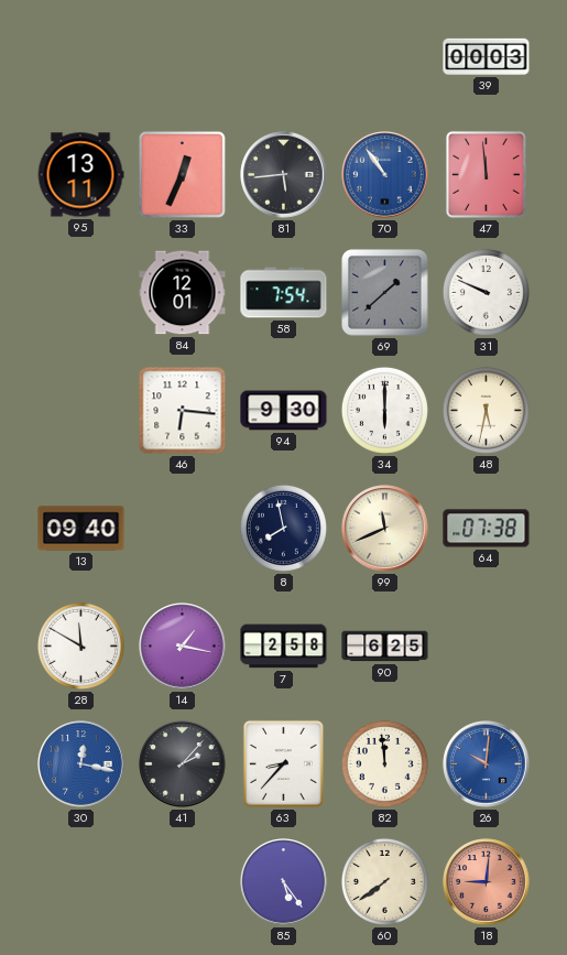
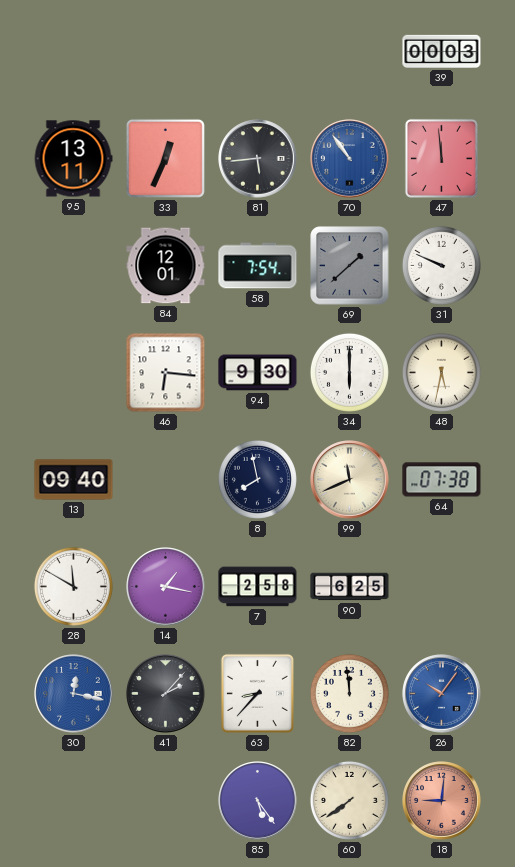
26: 10:01 -> 10:06
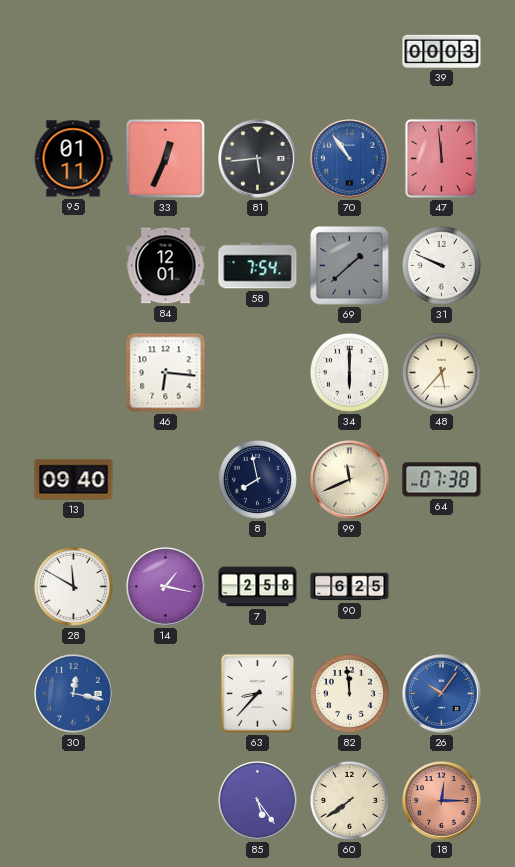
95: 13:11 -> 01:11
94: 9:30 -> none
48: 5:32 -> 5:37
41: 2:07 -> none
18: 9:01 -> 12:15
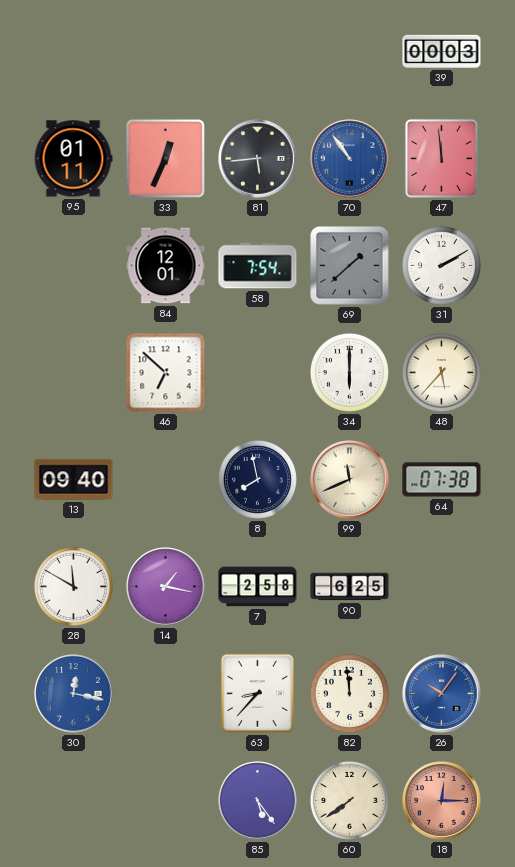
31: 9:49 -> 2:10
46: 6:16 -> 6:52
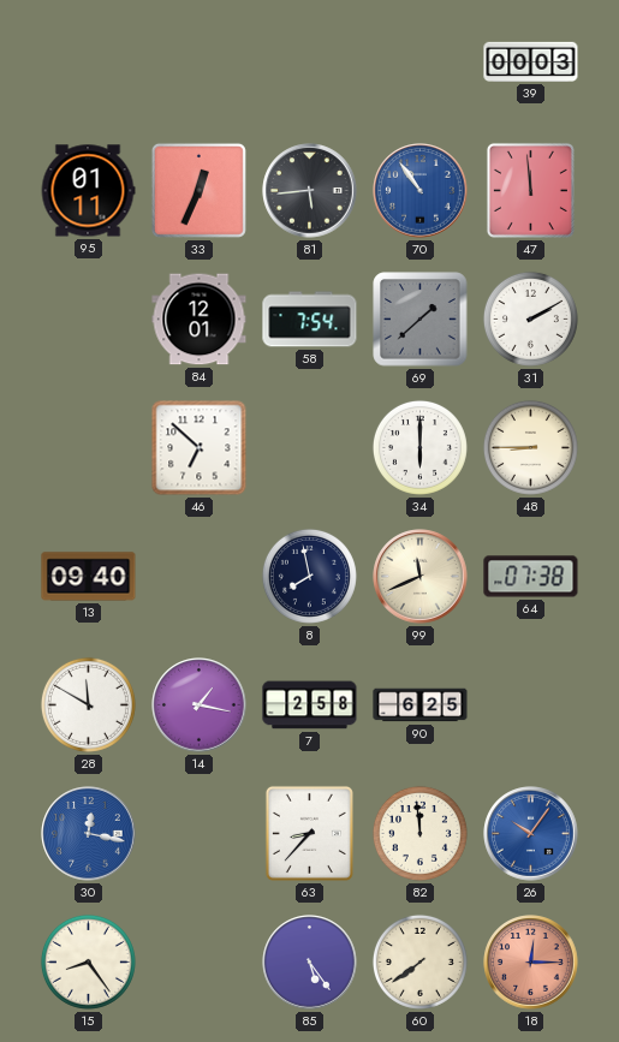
48: 5:37 -> 8:45
15: none -> 8:24
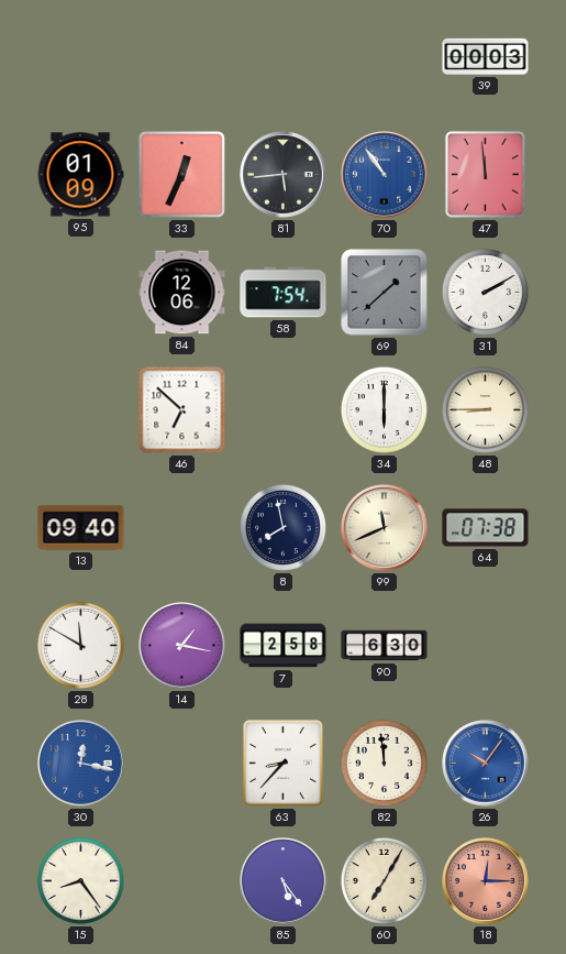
95: 01:11 -> 01:09
84: 12:01 -> 12:06
90: 6:25 -> 6:30
60: 7:39 -> 7:05
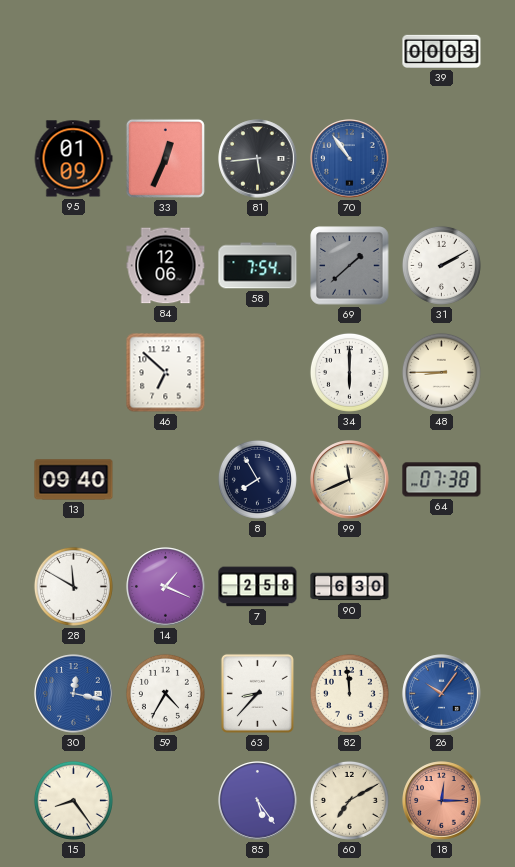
47: 11:59 -> none
8: 7:58 -> 7:55
14: 1:17 -> 1:19
59: none -> 4:35
60: 7:05 -> 7:10
